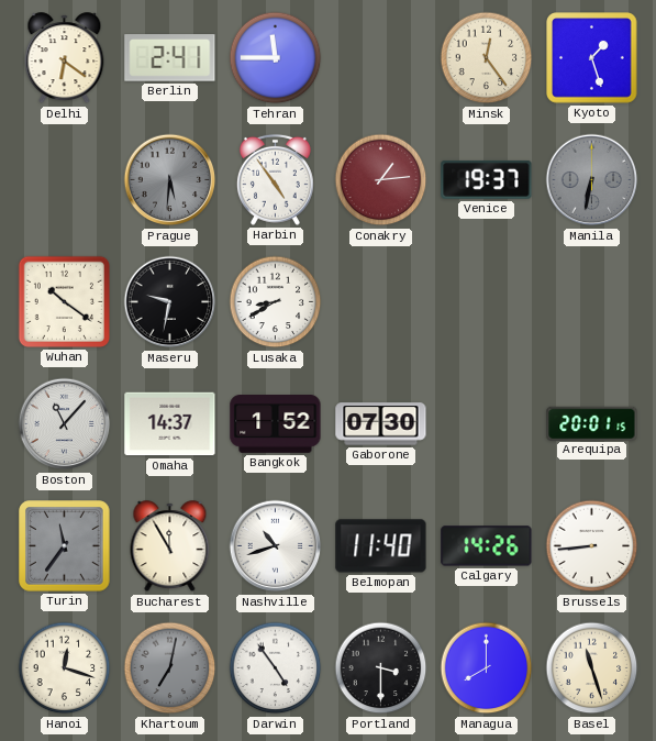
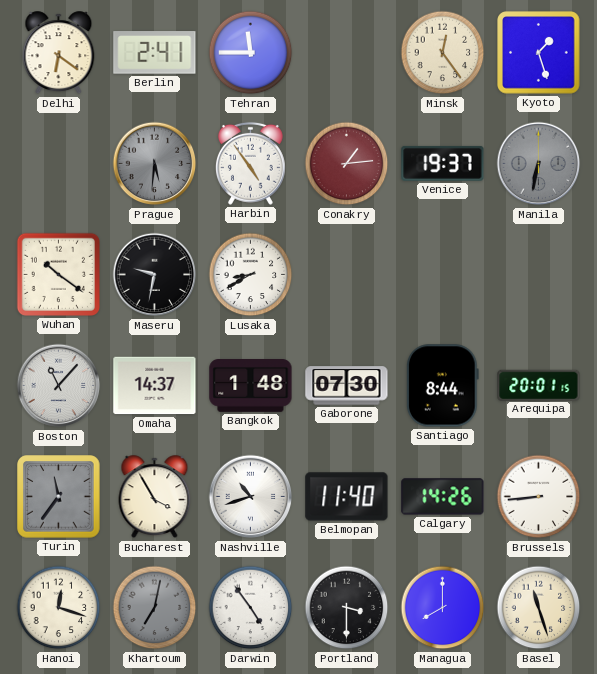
Bangkok: 1:52 -> 1:48
Santiago: none -> 8:44
Bucharest: 11:55 -> 3:55
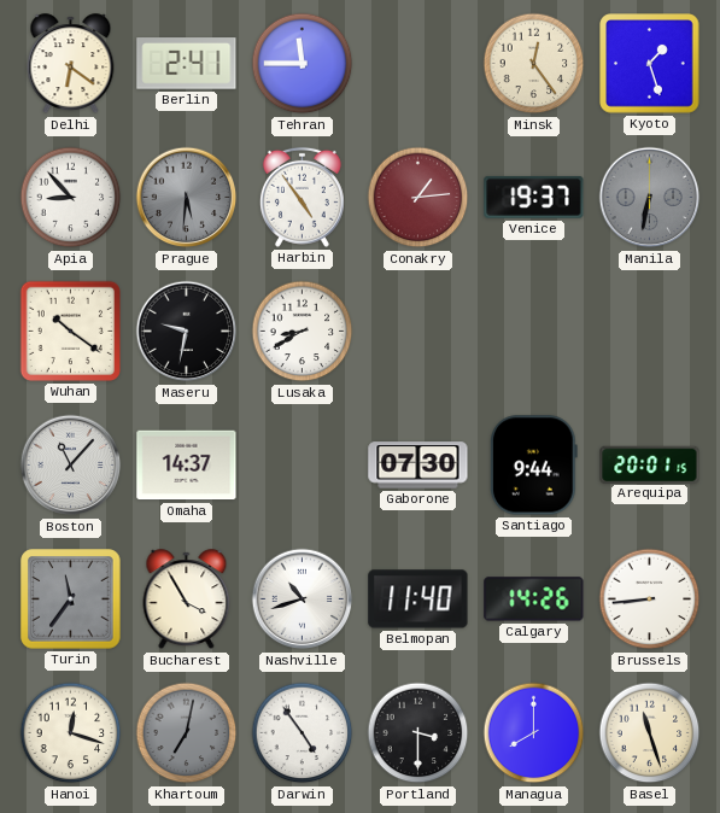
Apia: none -> 8:53
Bangkok: 1:48 -> none
Santiago: 8:44 -> 9:44
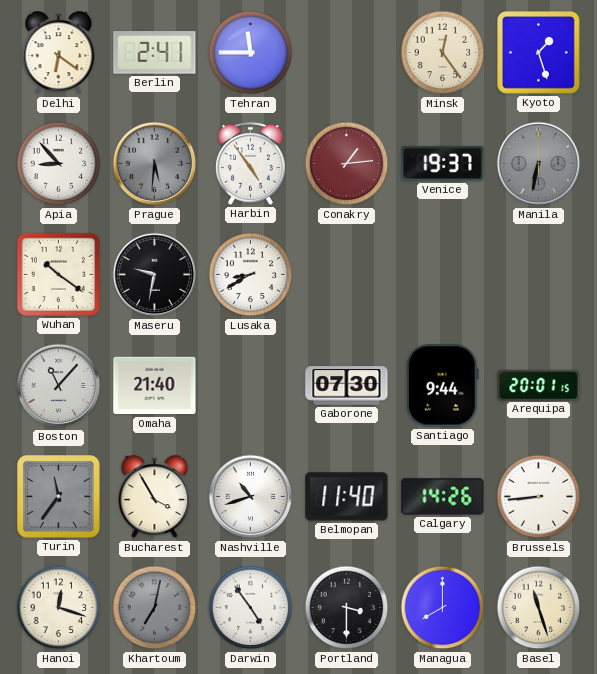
Omaha: 14:37 -> 21:40
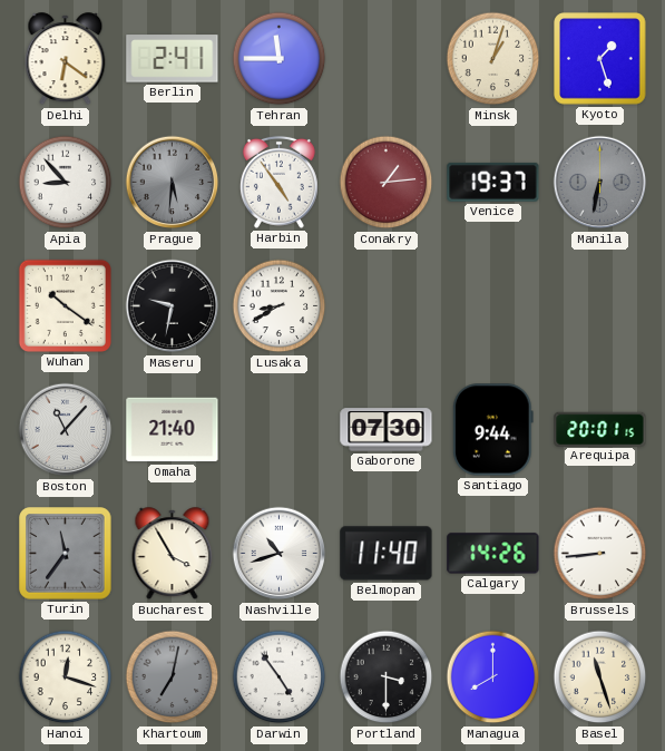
Minsk: 12:24 -> 1:03
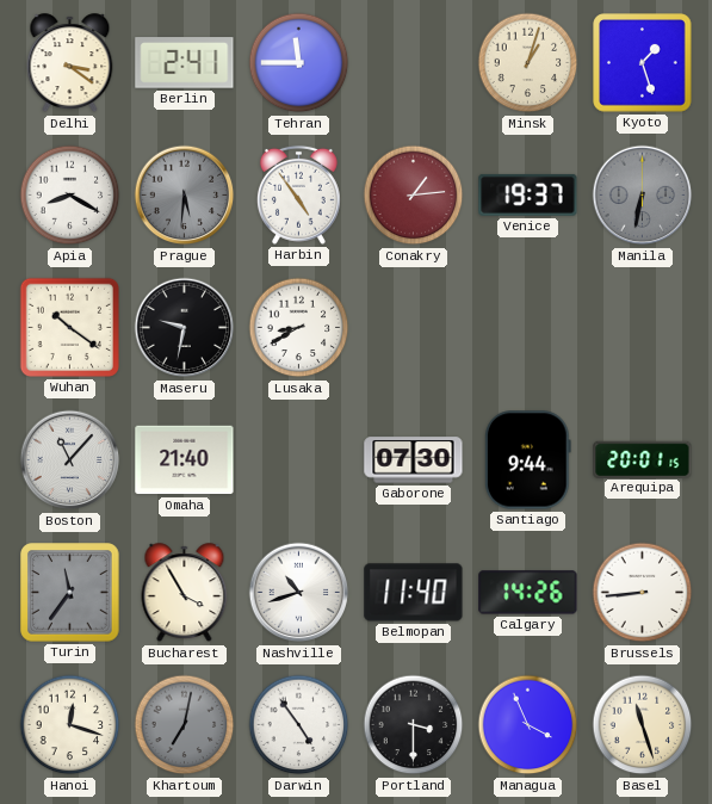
Delhi: 6:21 -> 3:21
Apia: 8:53 -> 8:20
Managua: 8:00 -> 3:56
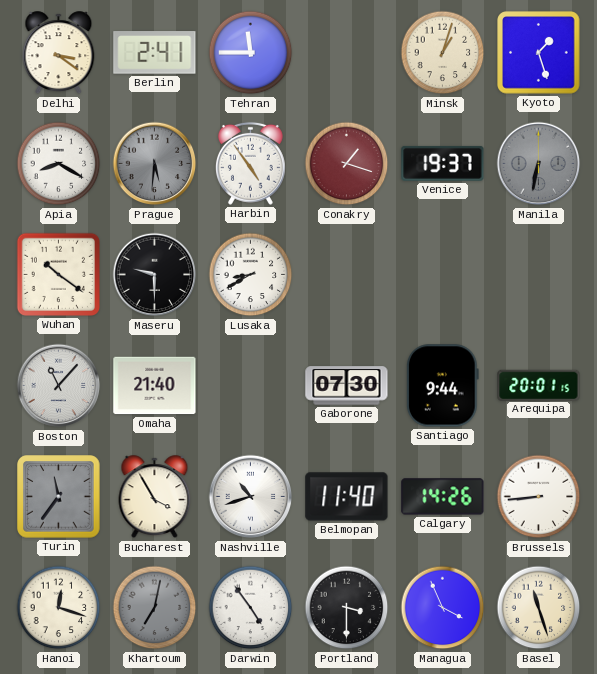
Conakry: 1:14 -> 1:18
Maseru: 9:32 -> 9:30
